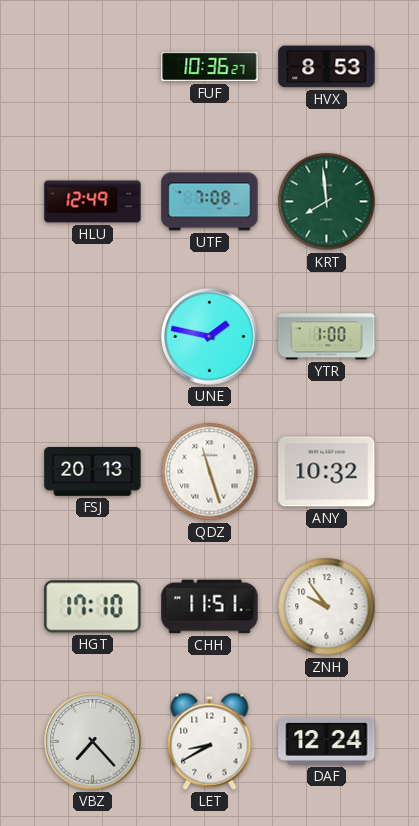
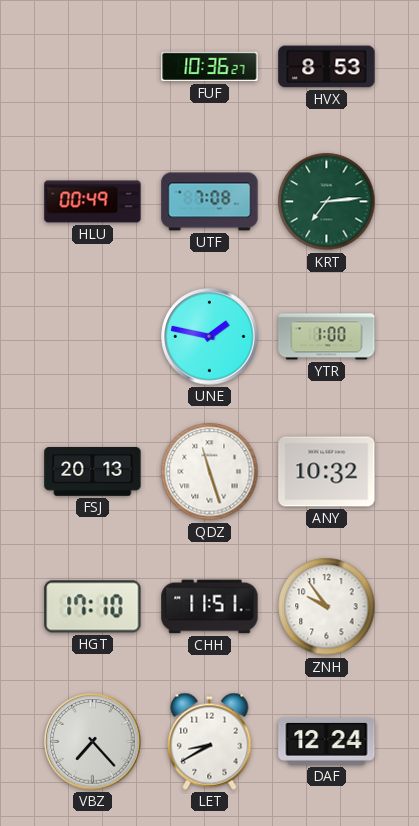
HLU: 12:49 -> 00:49
KRT: 7:59 -> 7:14
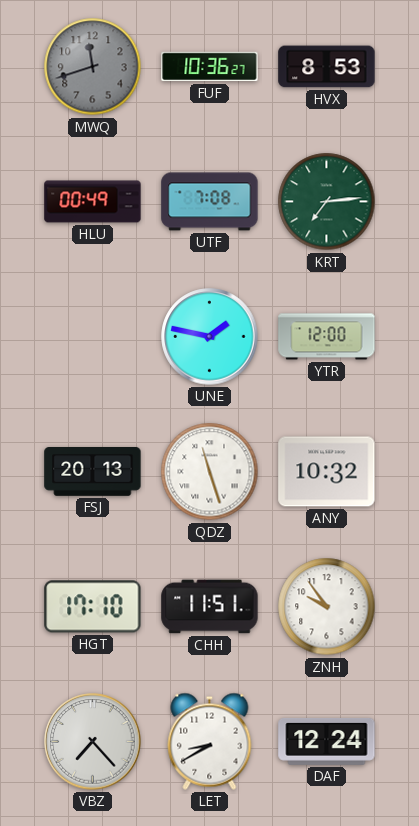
MWQ: none -> 11:42
YTR: 1:00 -> 12:00
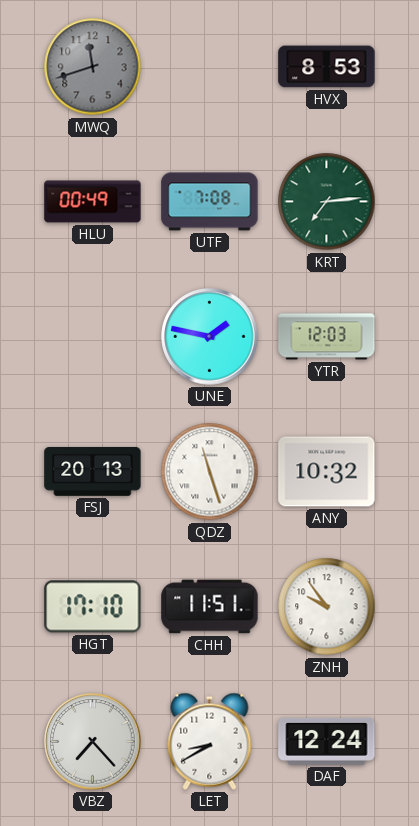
FUF: 10:36 -> none
YTR: 12:00 -> 12:03
